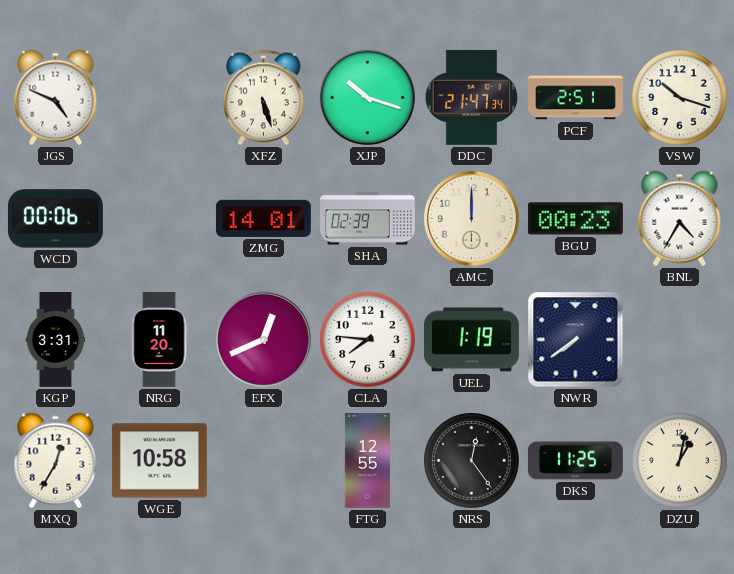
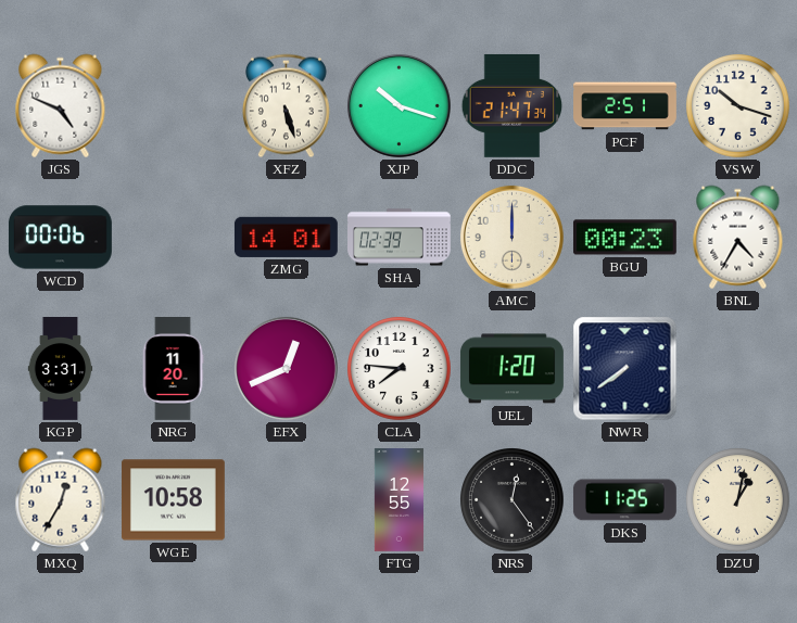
UEL: 1:19 -> 1:20
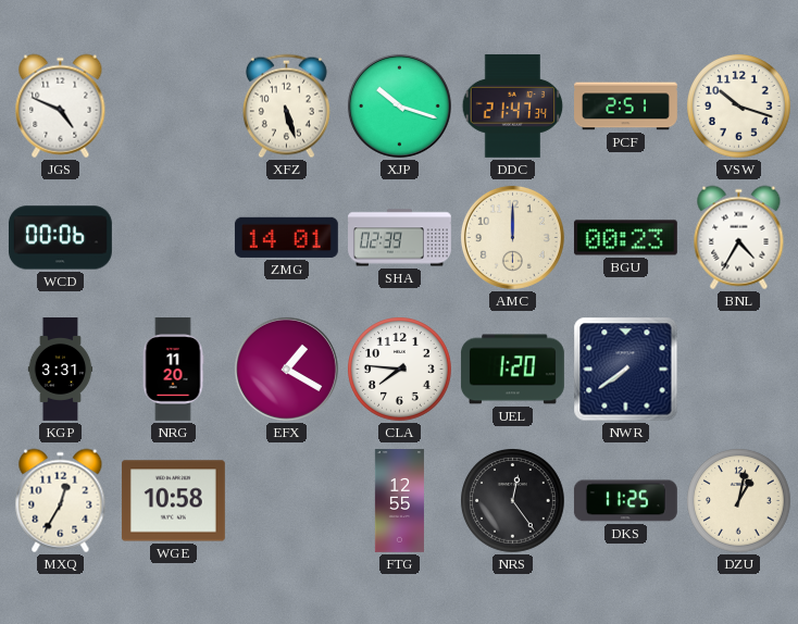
EFX: 12:41 -> 1:20
